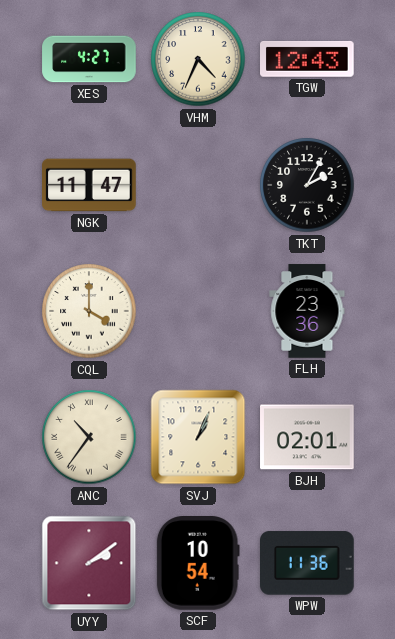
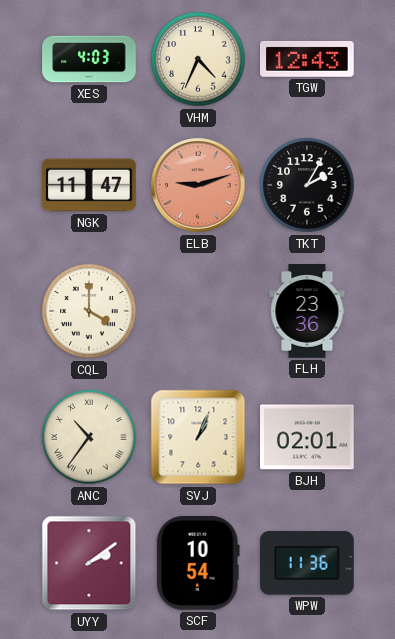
XES: 4:27 -> 4:03
ELB: none -> 9:12
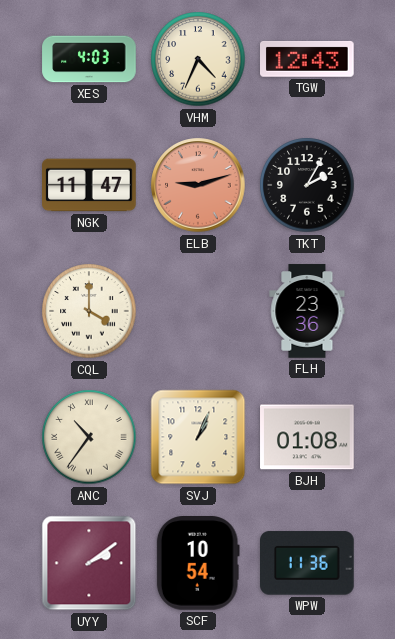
BJH: 02:01 -> 01:08
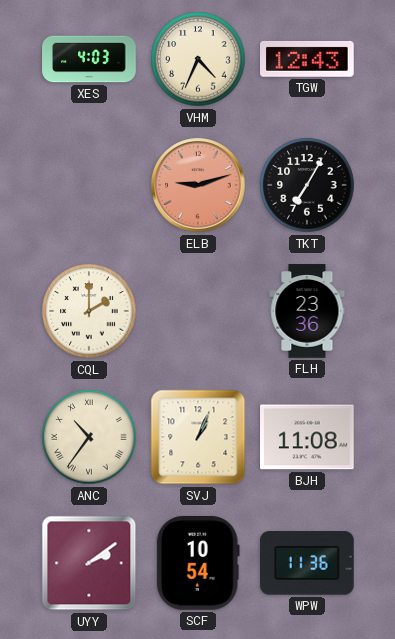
NGK: 11:47 -> none
TKT: 2:05 -> 7:05
CQL: 4:00 -> 2:00
BJH: 01:08 -> 11:08
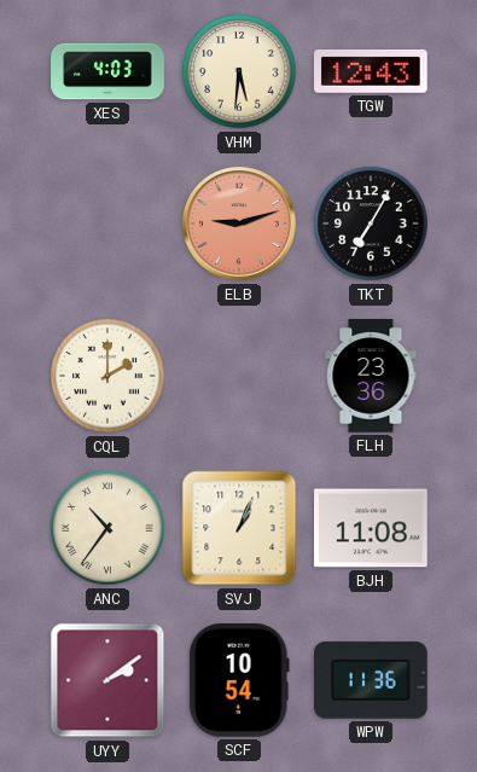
VHM: 4:34 -> 5:31
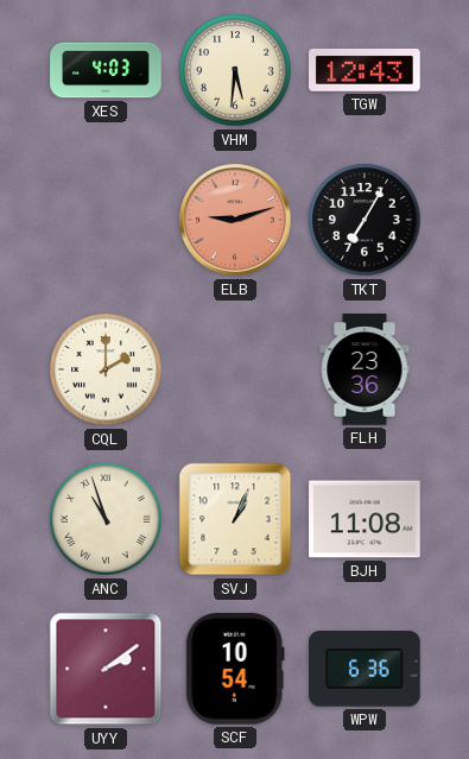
ANC: 10:36 -> 10:57
WPW: 11:36 -> 6:36
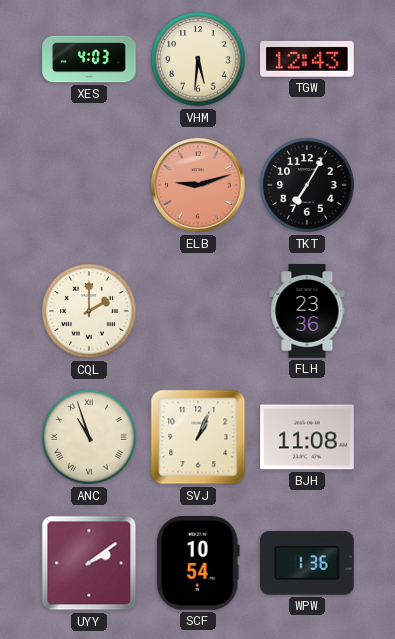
WPW: 6:36 -> 1:36
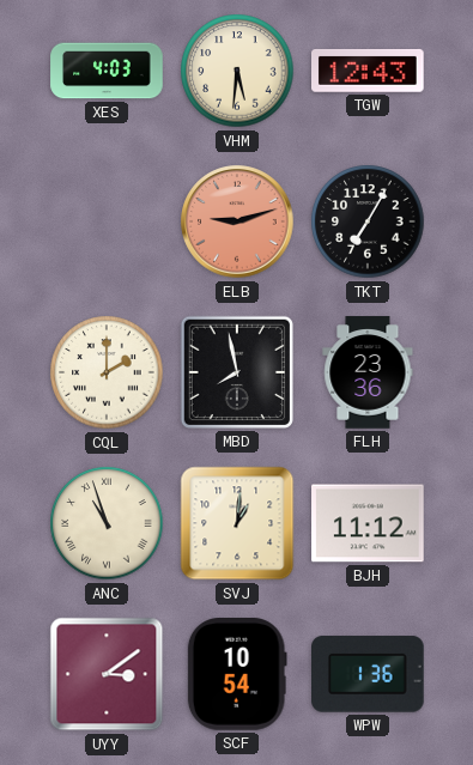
MBD: none -> 7:58
SVJ: 1:04 -> 1:01
BJH: 11:08 -> 11:12
UYY: 2:09 -> 3:09
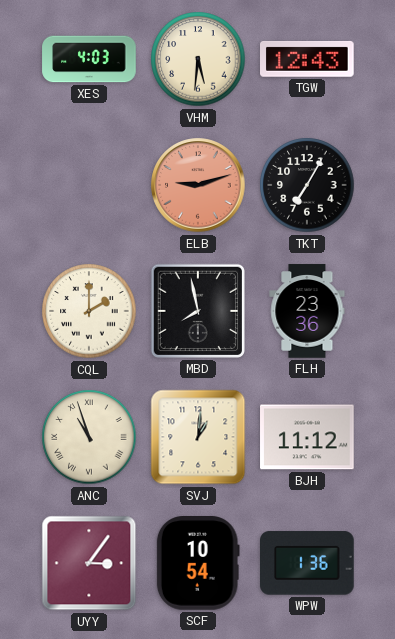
UYY: 3:09 -> 3:06
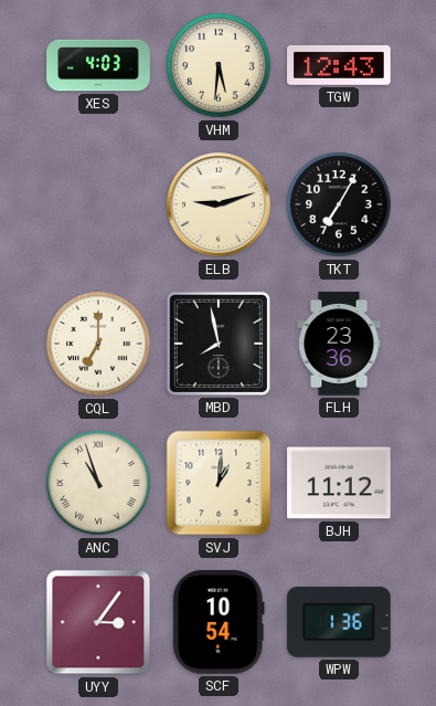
ELB dial: salmon -> cream
CQL: 2:00 -> 7:00
